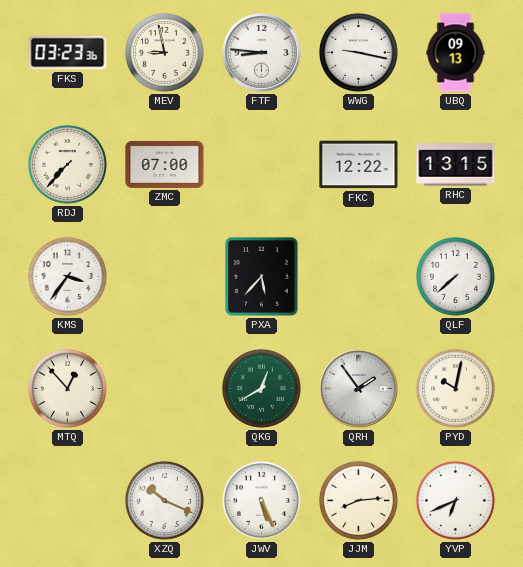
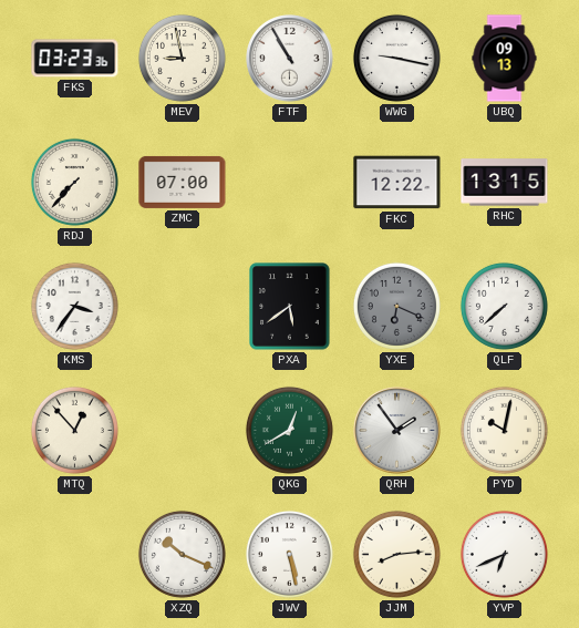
FTF: 8:46 -> 10:55
PXA: 5:37 -> 5:39
YXE: none -> 6:19
JWV: 5:26 -> 5:28
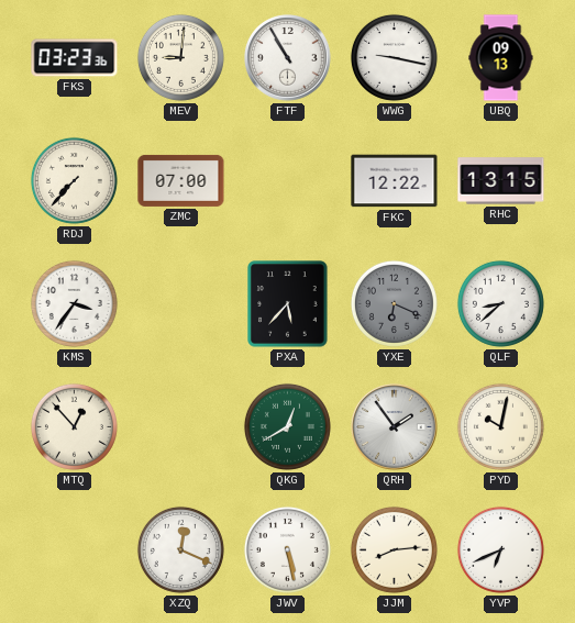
MEV: 8:58 -> 9:01
PXA: 5:39 -> 5:37
QLF: 7:38 -> 8:38
XZQ: 10:19 -> 12:19
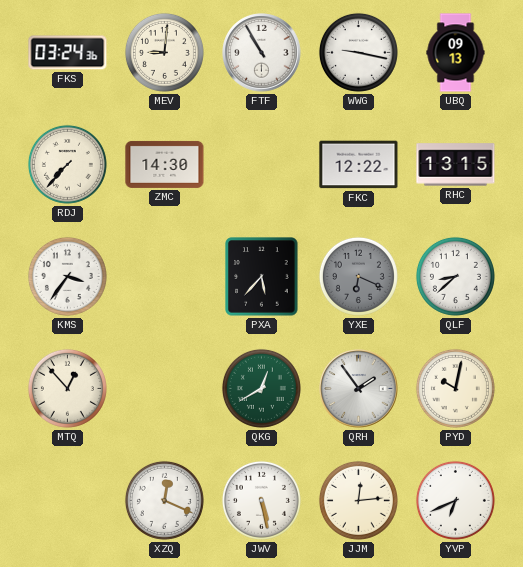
FKS: 03:23 -> 03:24
ZMC: 07:00 -> 14:30
JJM: 8:14 -> 12:14
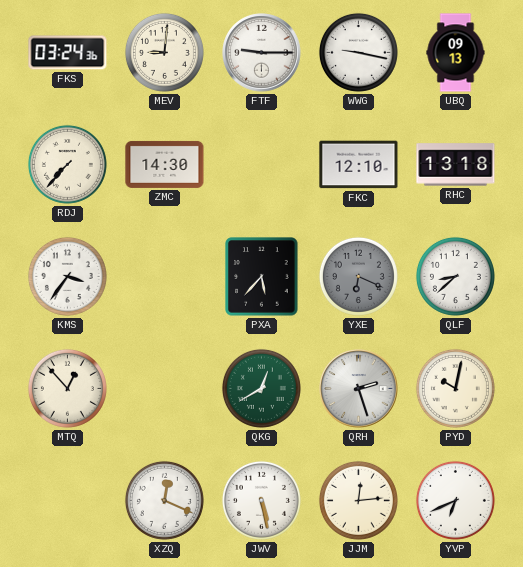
FTF: 10:55 -> 9:15
FKC: 12:22 -> 12:10
RHC: 13:15 -> 13:18
QRH: 1:54 -> 2:27
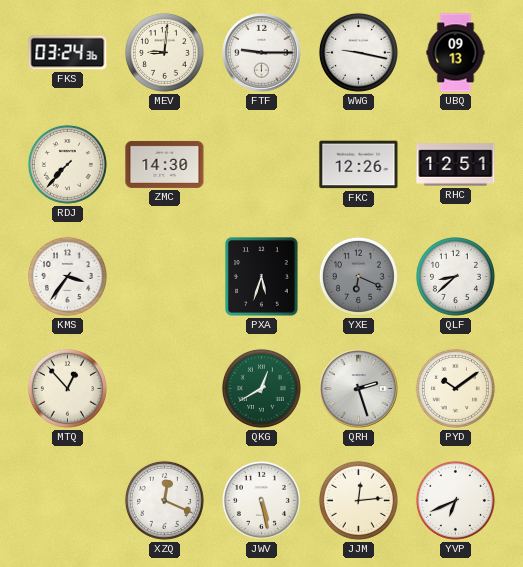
FKC: 12:10 -> 12:26
RHC: 13:18 -> 12:51
PXA: 5:37 -> 5:33
PYD: 10:02 -> 10:09
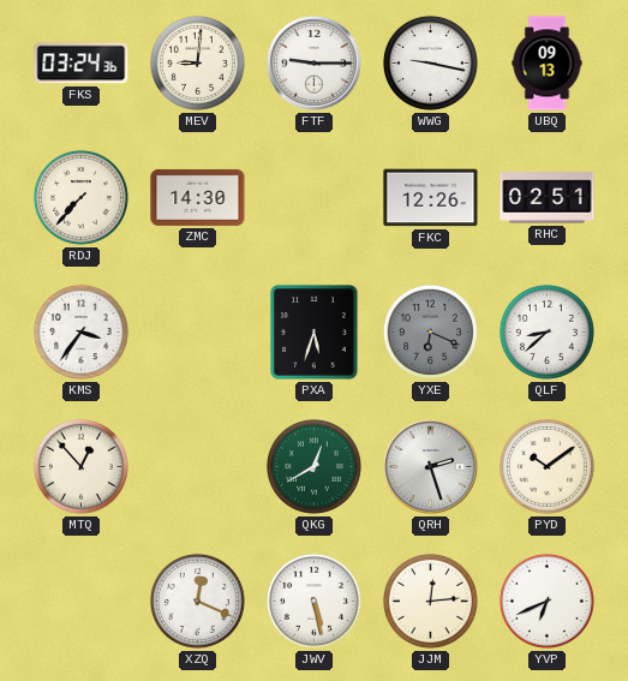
RHC: 12:51 -> 02:51
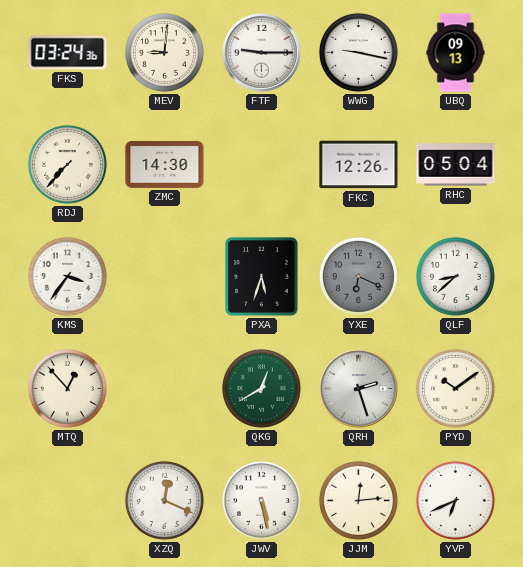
RHC: 02:51 -> 05:04
